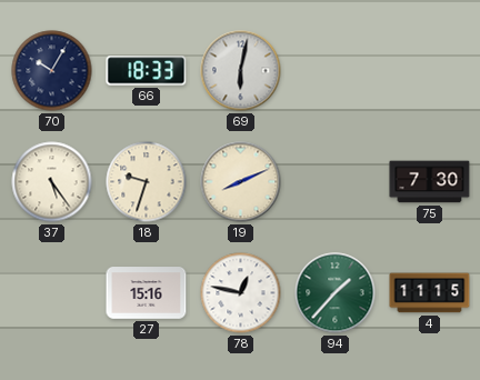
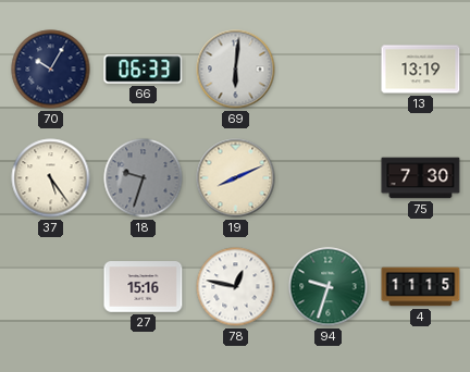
66: 18:33 -> 06:33
69: 6:02 -> 6:01
13: none -> 13:19
18 dial: cream -> grey
94: 1:37 -> 9:33
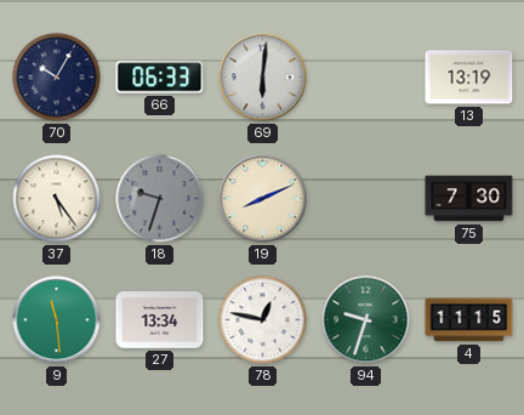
9: none -> 11:29
27: 15:16 -> 13:34
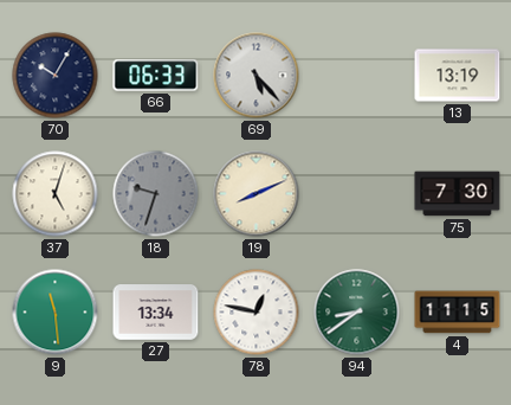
69: 6:01 -> 5:23
37: 5:24 -> 5:03
94: 9:33 -> 8:39
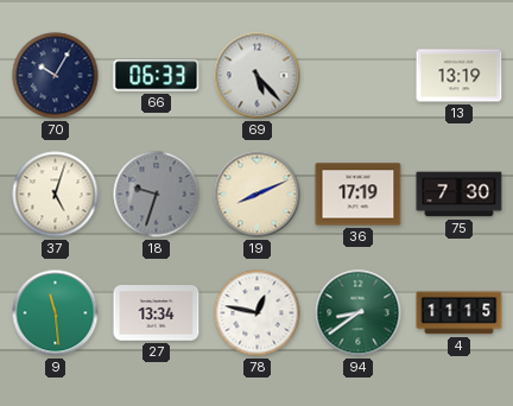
36: none -> 17:19
